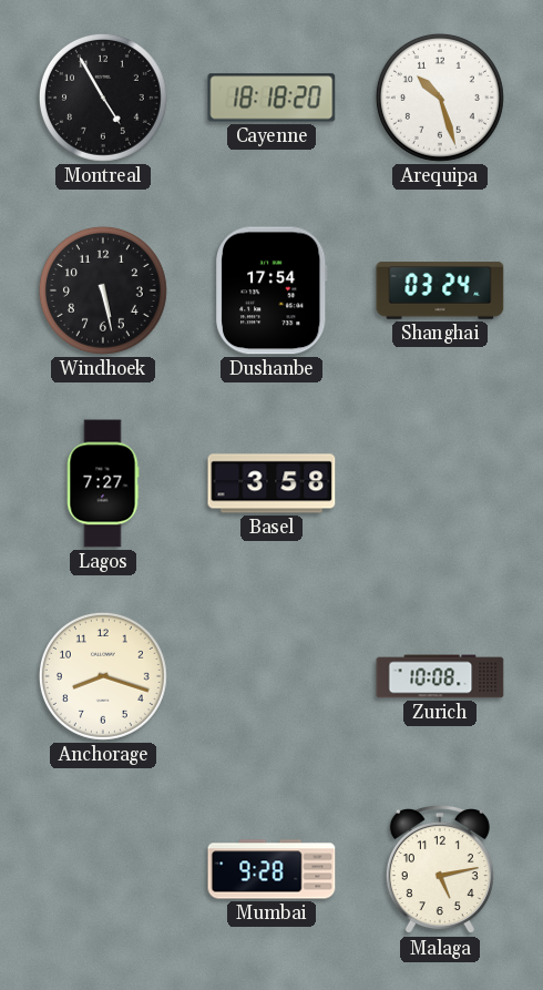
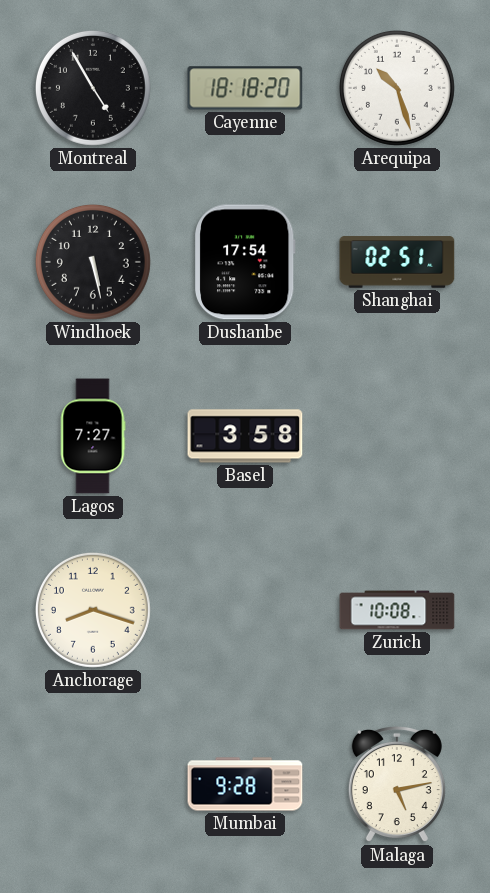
Shanghai: 03:24 -> 02:51
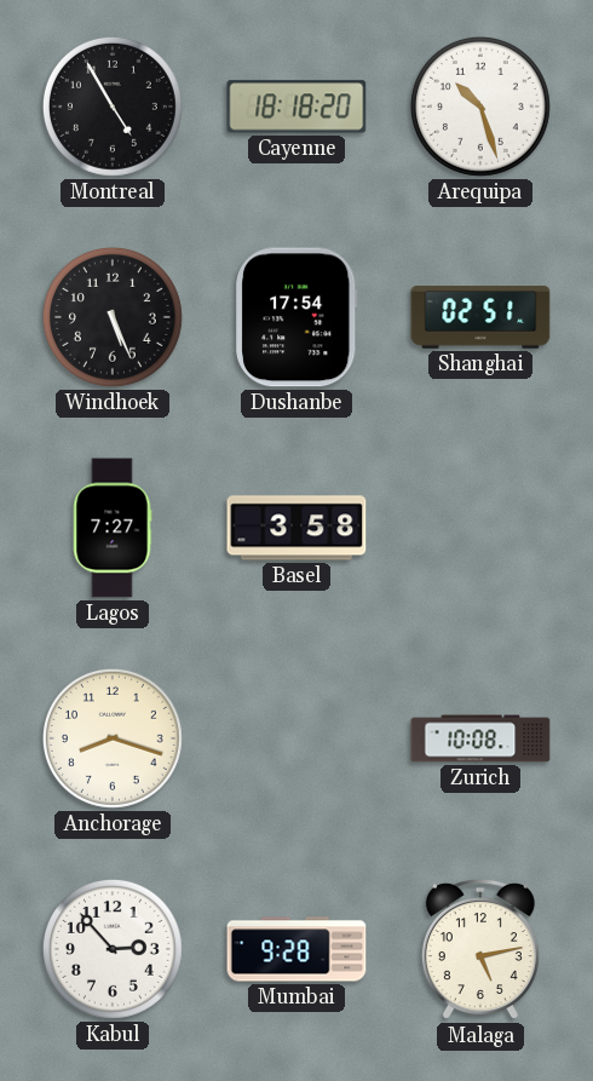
Windhoek: 5:28 -> 5:26
Kabul: none -> 2:53
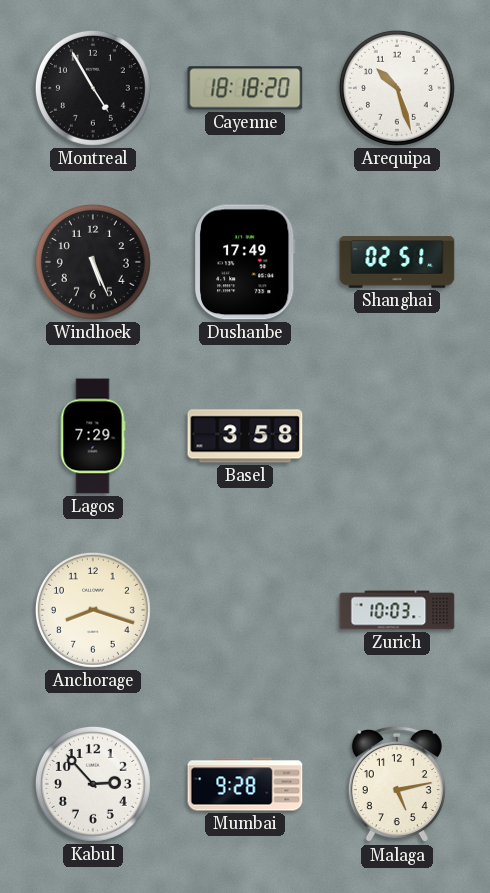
Dushanbe: 17:54 -> 17:49
Lagos: 7:27 -> 7:29
Zurich: 10:08 -> 10:03
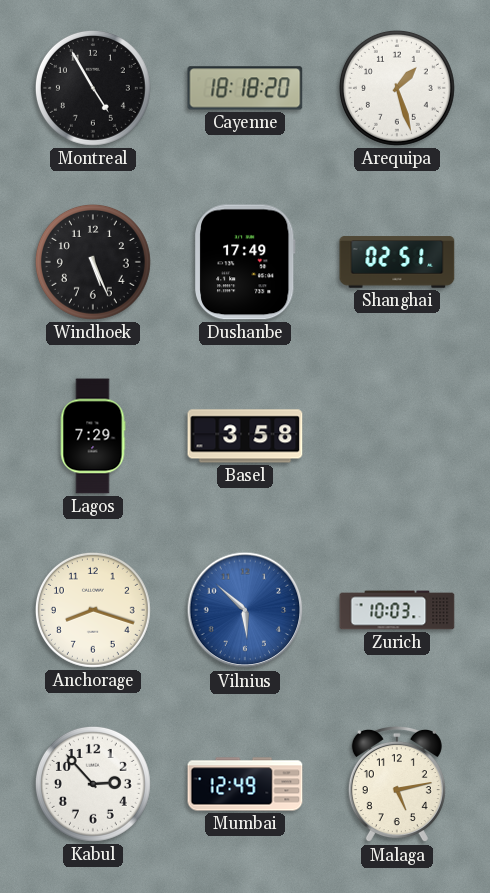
Arequipa: 10:27 -> 1:27
Vilnius: none -> 5:52
Mumbai: 9:28 -> 12:49
